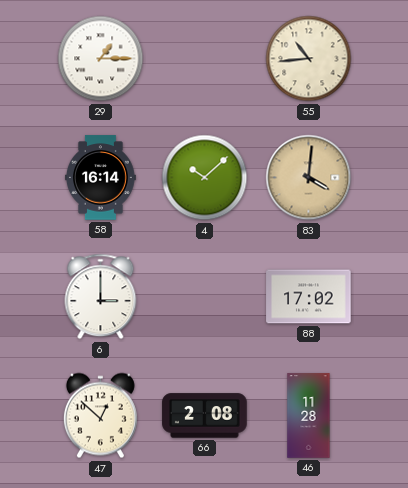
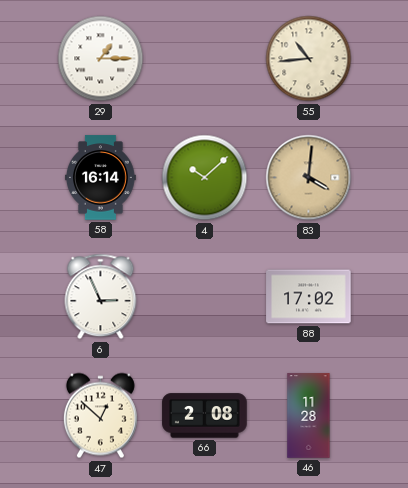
6: 3:00 -> 2:56
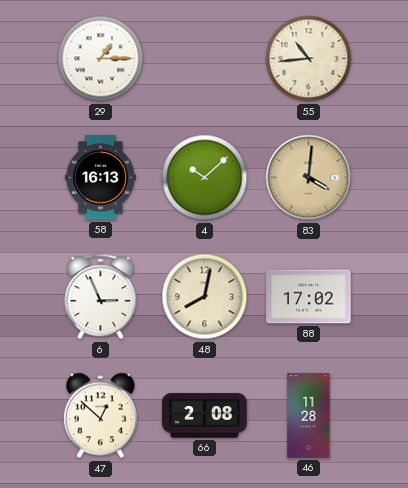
58: 16:14 -> 16:13
48: none -> 8:02
